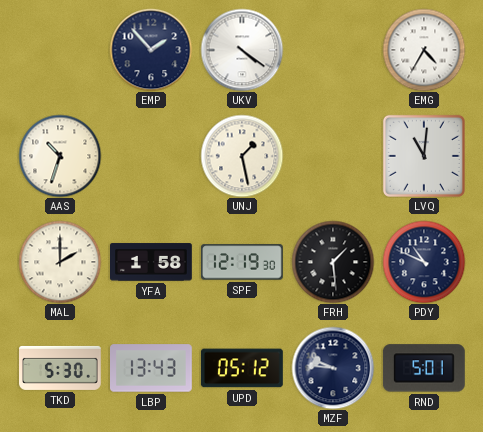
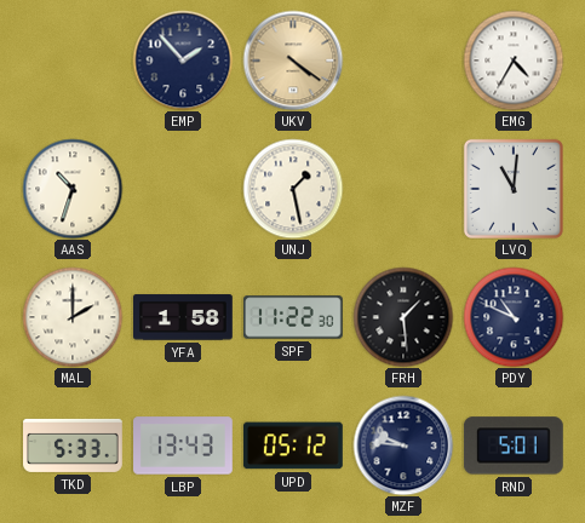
UKV dial: white -> champagne
SPF: 12:19 -> 11:22
TKD: 5:30 -> 5:33
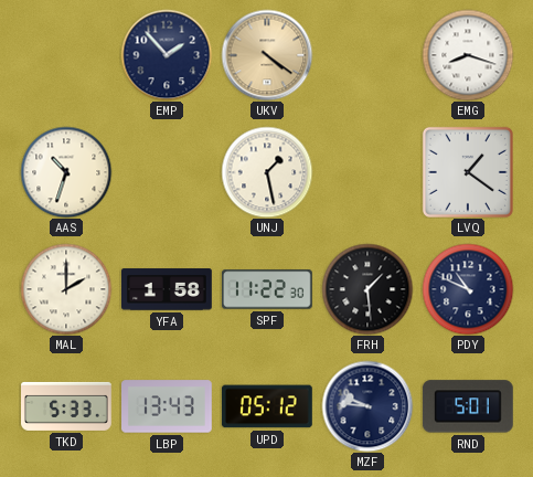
EMG: 4:35 -> 8:18
LVQ: 11:01 -> 1:21
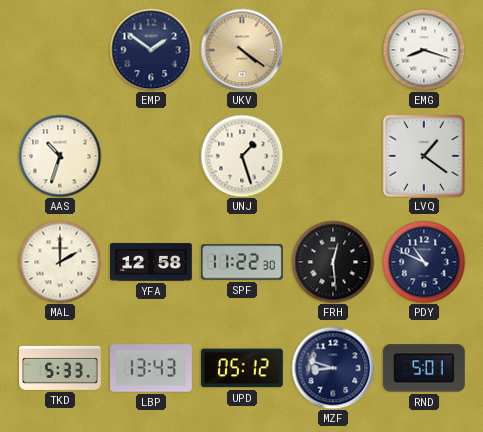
EMP: 1:53 -> 1:51
UNJ: 1:28 -> 1:27
YFA: 1:58 -> 12:58
FRH: 1:29 -> 12:29
MZF: 9:46 -> 8:48
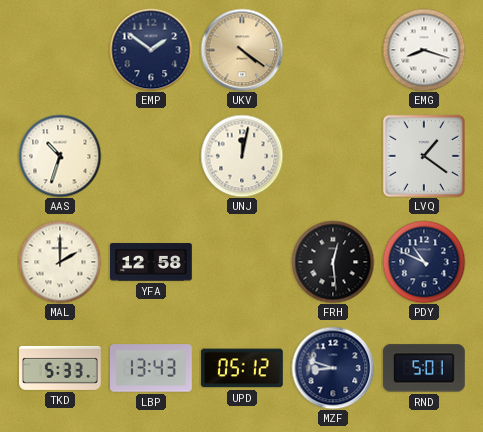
UNJ: 1:27 -> 12:02
SPF: 11:22 -> none
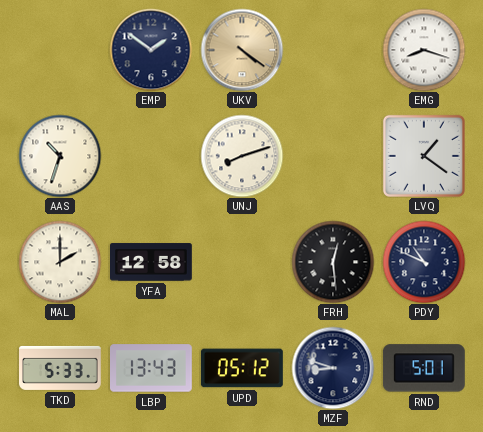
UNJ: 12:02 -> 8:12
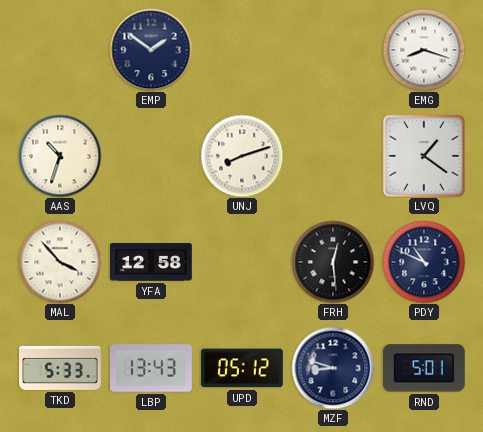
UKV: 4:21 -> none
MAL: 2:00 -> 3:53
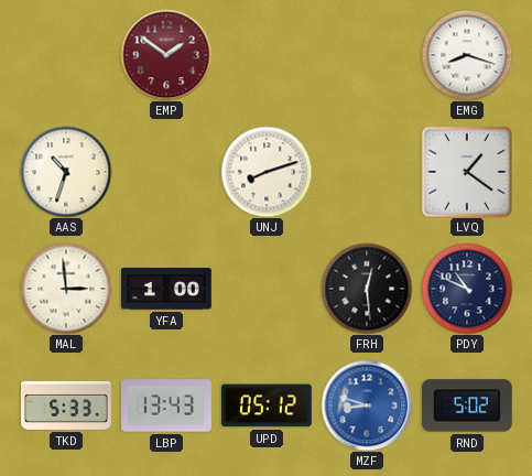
EMP dial: navy -> burgundy
MAL: 3:53 -> 2:59
YFA: 12:58 -> 1:00
MZF dial: navy -> blue
RND: 5:01 -> 5:02
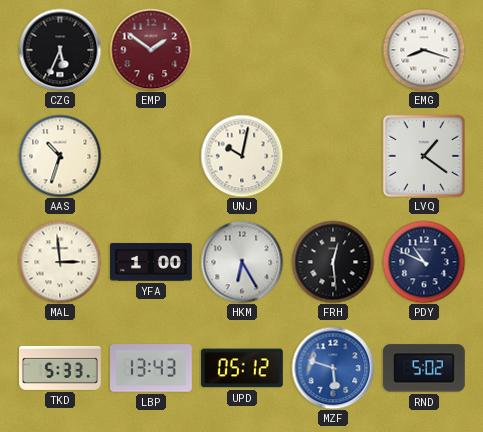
CZG: none -> 5:34
UNJ: 8:12 -> 10:02
HKM: none -> 6:25
MZF: 8:48 -> 5:48
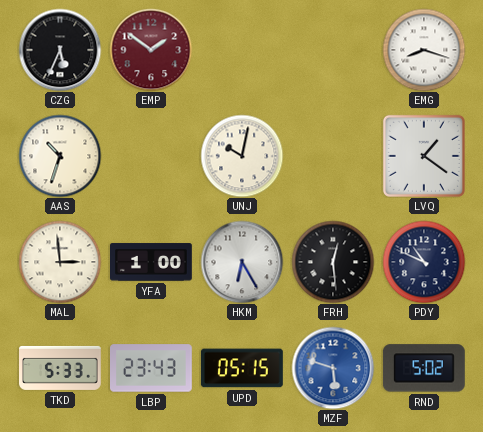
LBP: 13:43 -> 23:43
UPD: 05:12 -> 05:15
